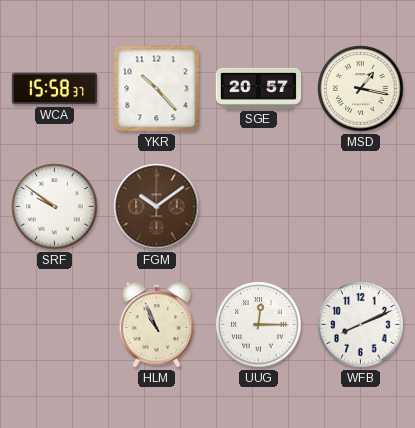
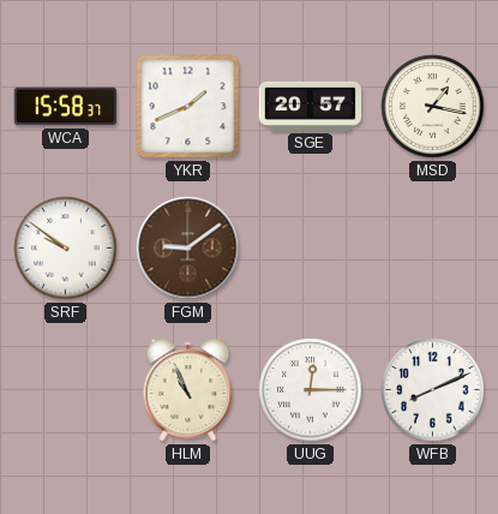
YKR: 10:23 -> 1:41
FGM: 10:09 -> 9:09
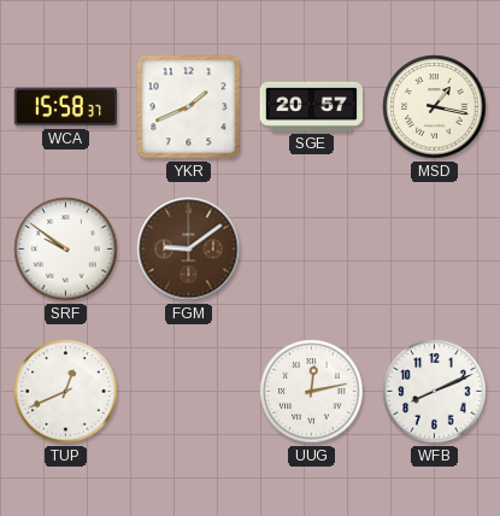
TUP: none -> 12:41
HLM: 10:56 -> none
UUG: 12:15 -> 12:13
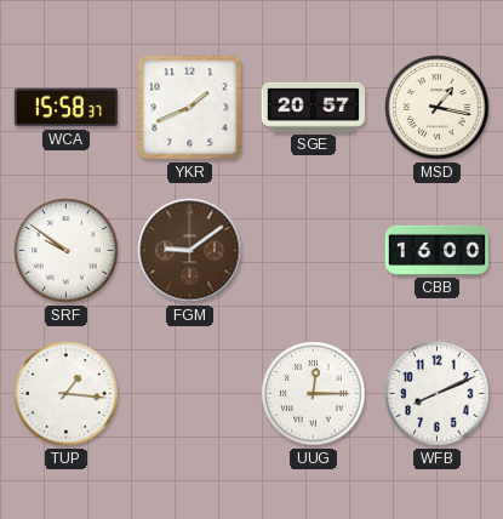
CBB: none -> 16:00
TUP: 12:41 -> 1:16
UUG: 12:13 -> 12:15
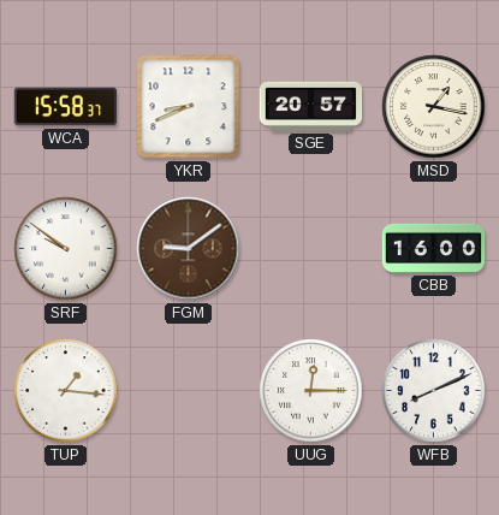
YKR: 1:41 -> 8:41
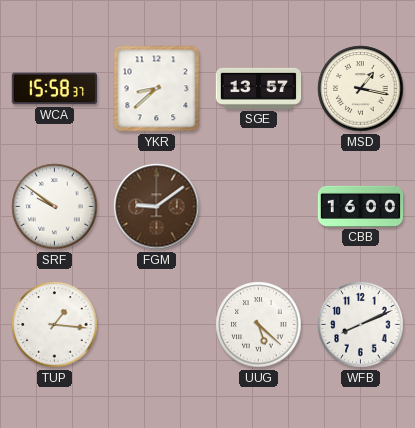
YKR: 8:41 -> 8:38
SGE: 20:57 -> 13:57
UUG: 12:15 -> 5:22
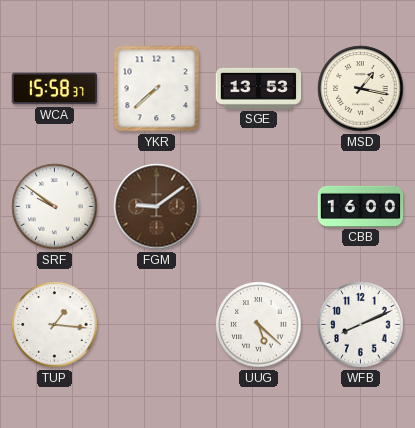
YKR: 8:38 -> 7:38
SGE: 13:57 -> 13:53
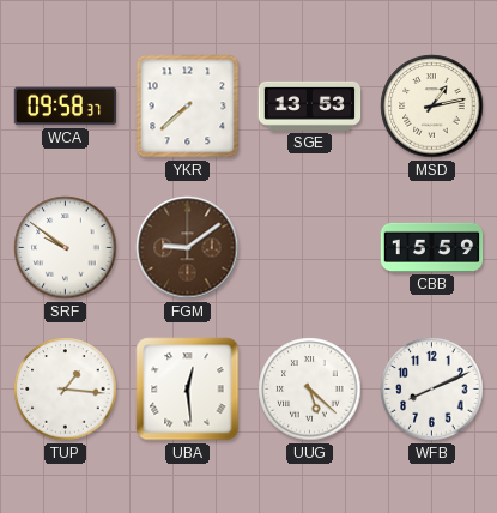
WCA: 15:58 -> 09:58
MSD: 1:17 -> 1:13
CBB: 16:00 -> 15:59
UBA: none -> 12:29
